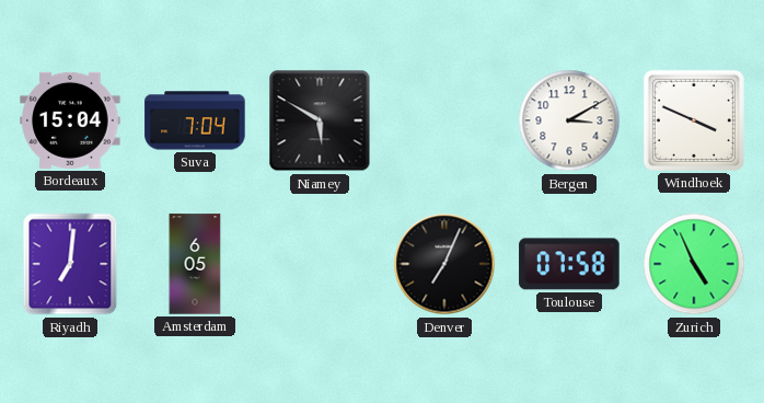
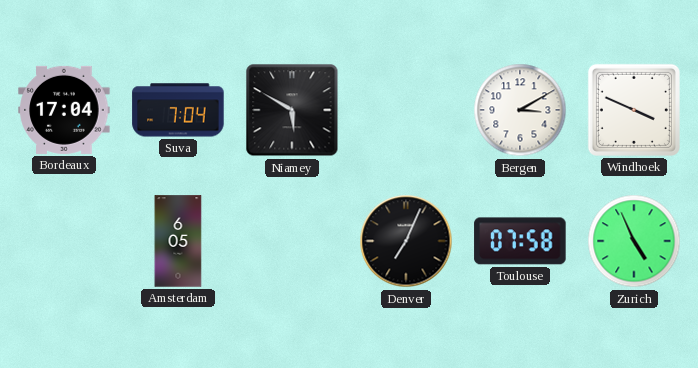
Bordeaux: 15:04 -> 17:04
Riyadh: 7:01 -> none
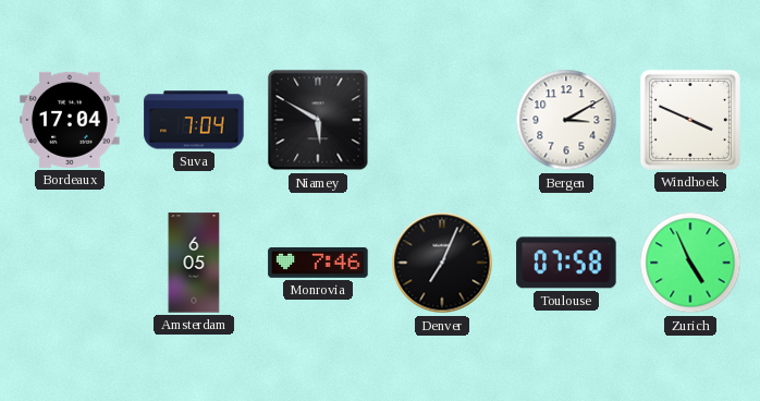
Monrovia: none -> 7:46
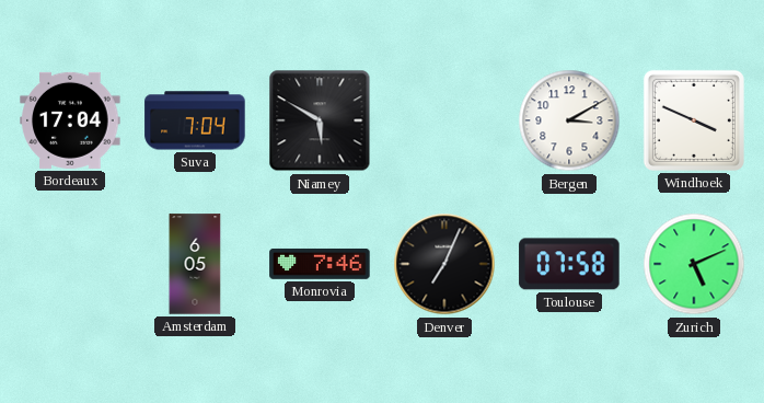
Zurich: 4:56 -> 5:11
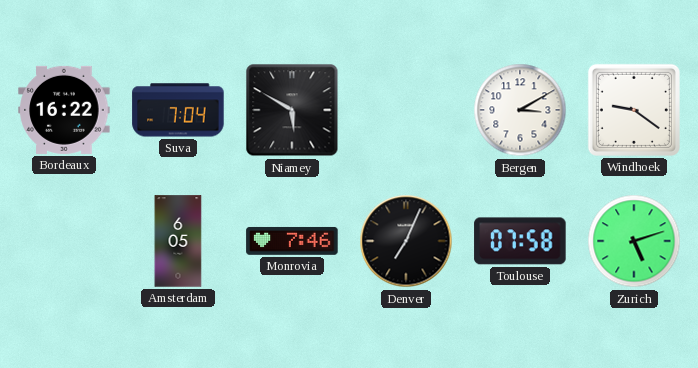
Bordeaux: 17:04 -> 16:22
Windhoek: 3:49 -> 9:21
Zurich: 5:11 -> 5:12
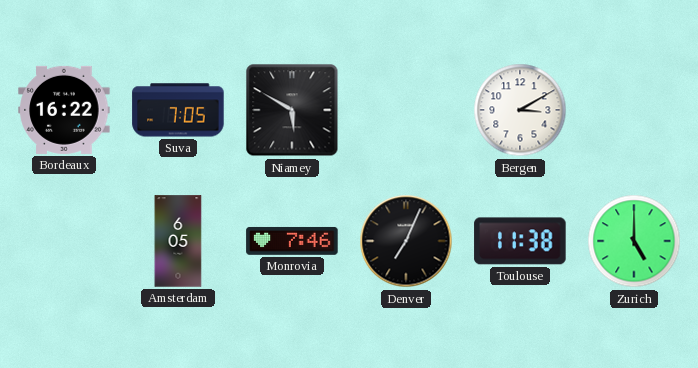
Suva: 7:04 -> 7:05
Windhoek: 9:21 -> none
Toulouse: 07:58 -> 11:38
Zurich: 5:12 -> 5:00
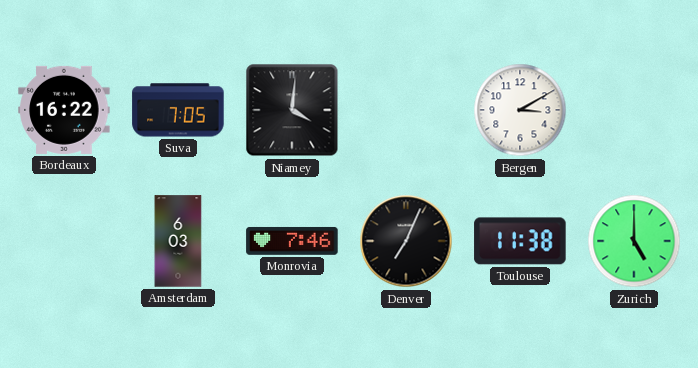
Niamey: 5:50 -> 4:01
Amsterdam: 6:05 -> 6:03
